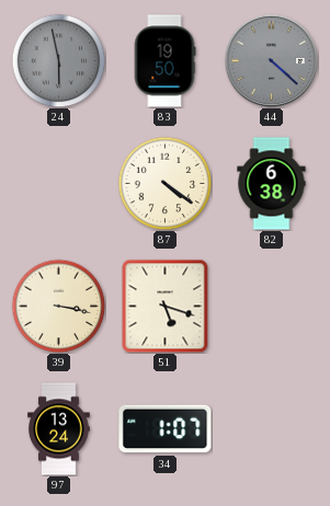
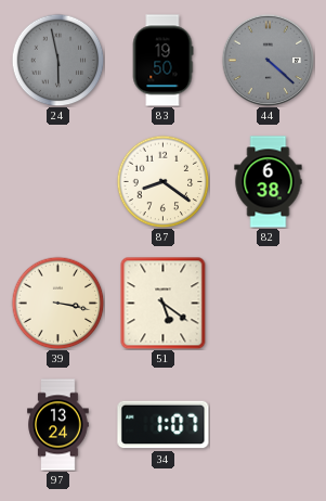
87: 4:21 -> 8:21
51: 5:18 -> 5:21
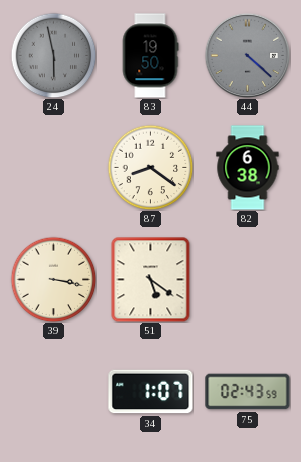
97: 13:24 -> none
75: none -> 02:43
